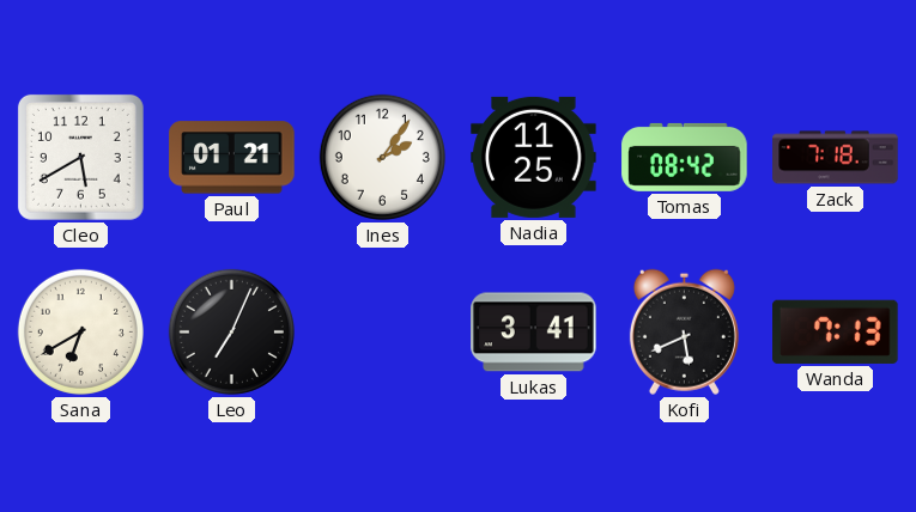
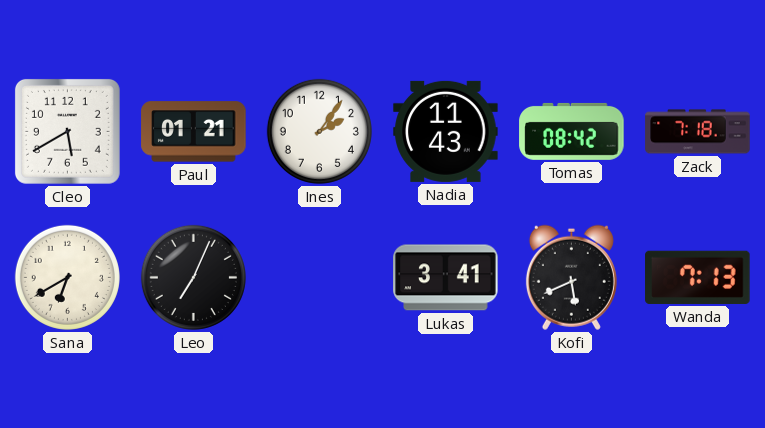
Nadia: 11:25 -> 11:43
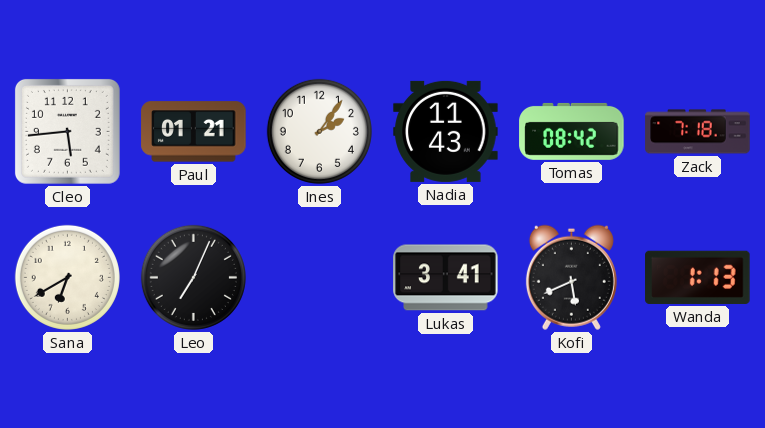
Cleo: 5:40 -> 5:44
Wanda: 7:13 -> 1:13
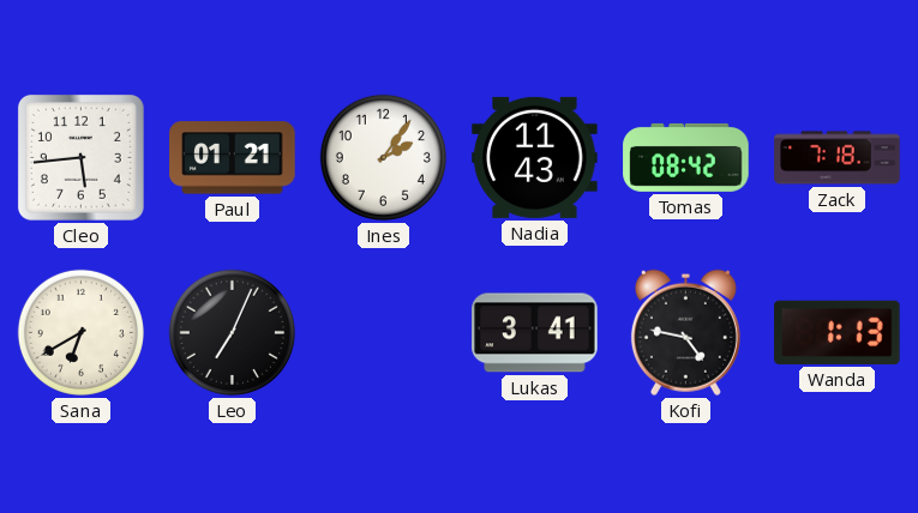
Kofi: 5:41 -> 4:47
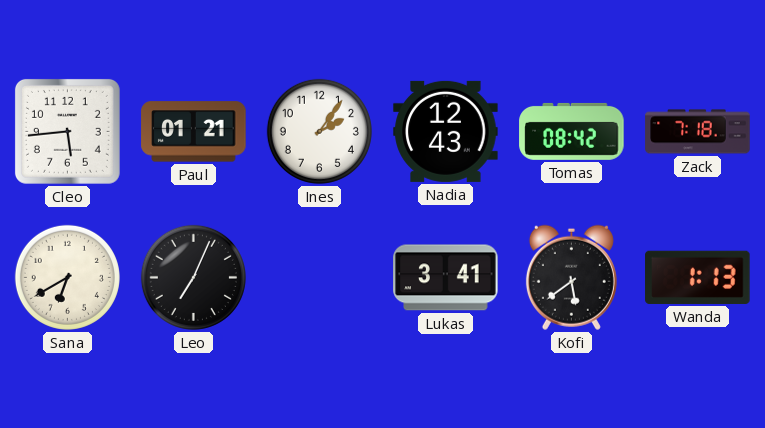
Nadia: 11:43 -> 12:43
Kofi: 4:47 -> 5:39
